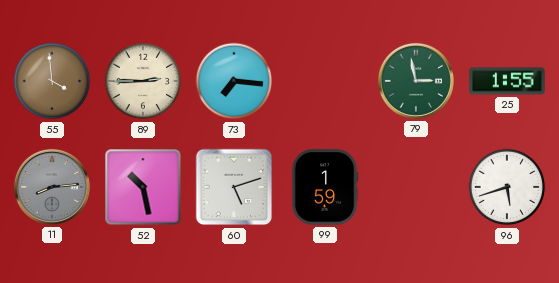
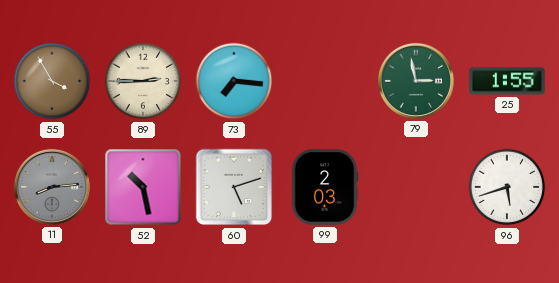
55: 3:59 -> 3:55
99: 1:59 -> 2:03
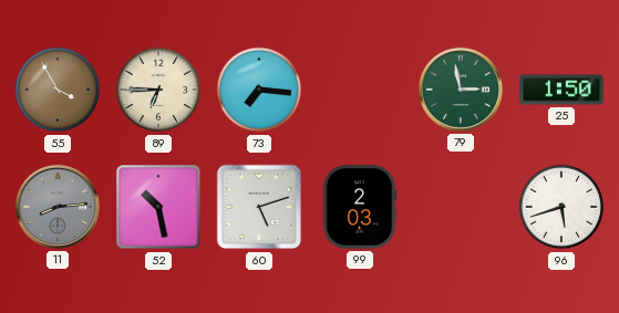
89: 2:45 -> 6:45
25: 1:55 -> 1:50
